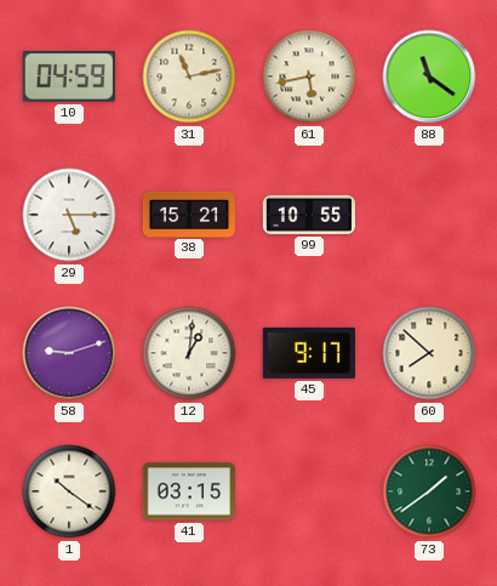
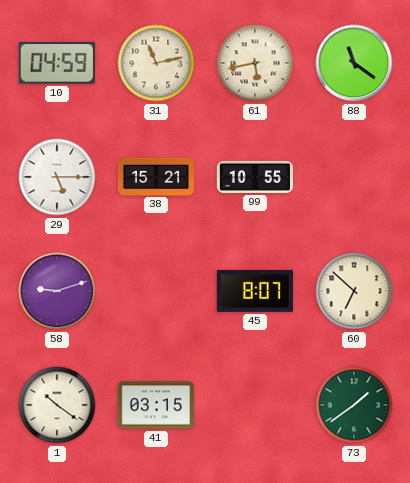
12: 1:01 -> none
45: 9:17 -> 8:07
60: 7:52 -> 6:52
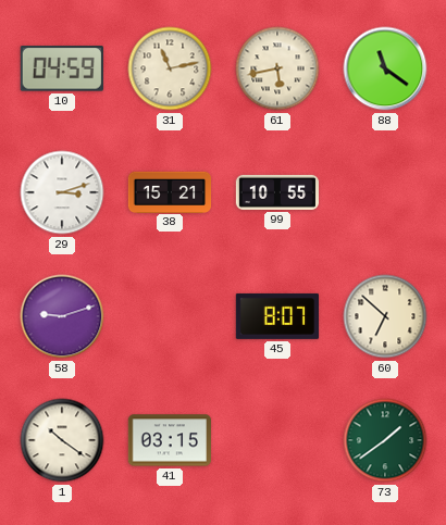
29: 5:15 -> 3:12
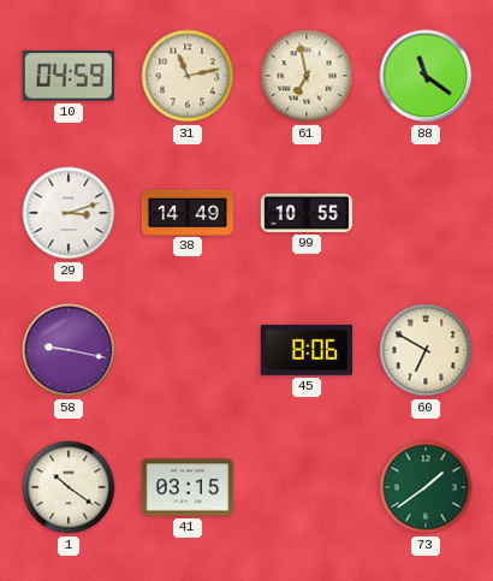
61: 5:43 -> 6:58
38: 15:21 -> 14:49
58: 9:12 -> 9:17
45: 8:07 -> 8:06
60: 6:52 -> 6:50
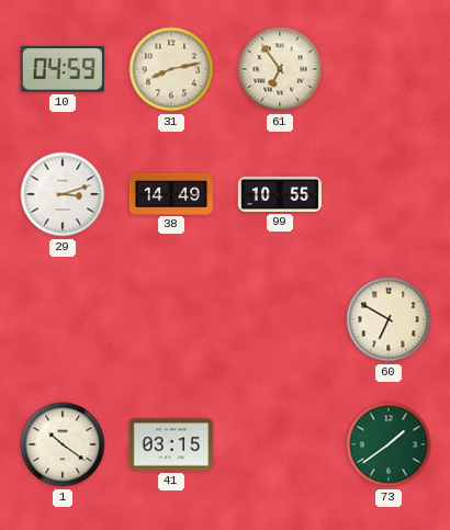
31: 11:13 -> 8:13
61: 6:58 -> 6:54
88: 11:21 -> none
58: 9:17 -> none
45: 8:06 -> none
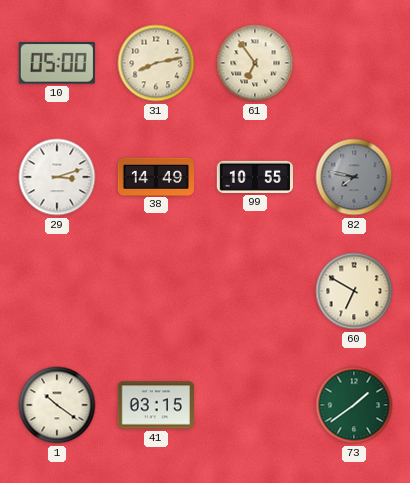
10: 04:59 -> 05:00
82: none -> 7:47
